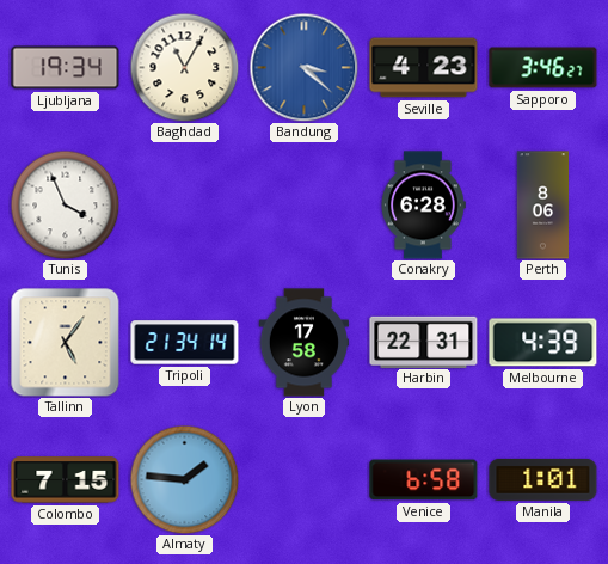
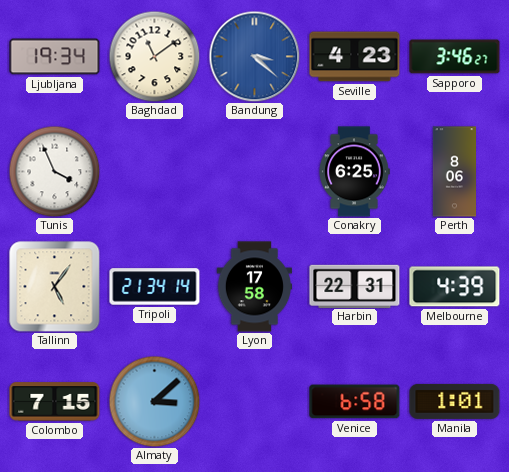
Baghdad: 11:05 -> 11:09
Conakry: 6:28 -> 6:25
Almaty: 1:46 -> 3:08
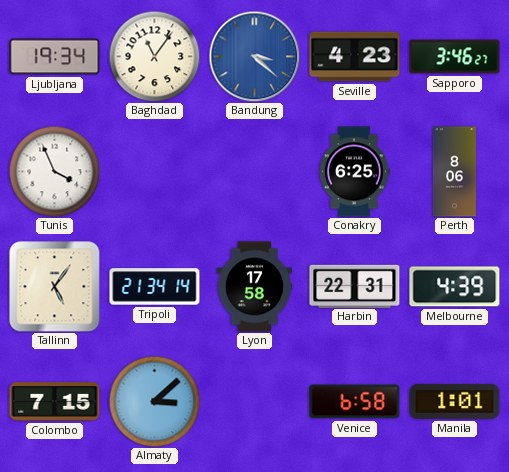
Baghdad: 11:09 -> 11:06
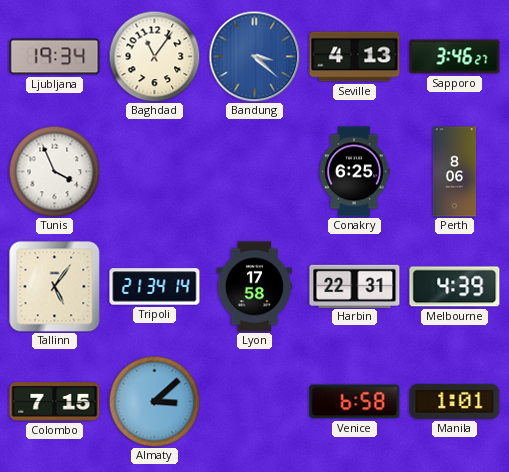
Seville: 4:23 -> 4:13
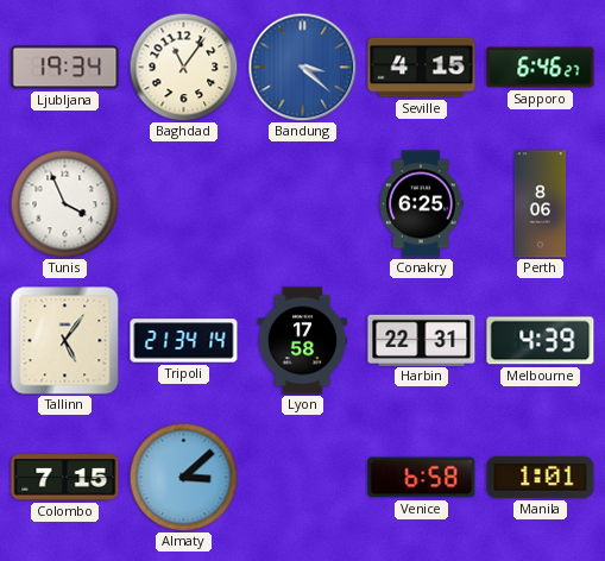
Seville: 4:13 -> 4:15
Sapporo: 3:46 -> 6:46
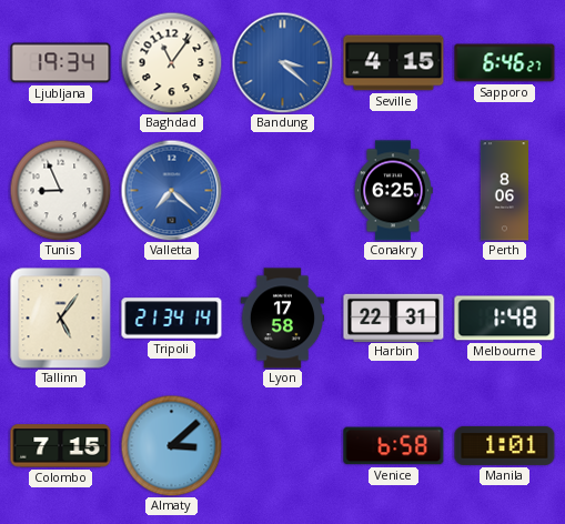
Tunis: 3:56 -> 8:56
Valletta: none -> 7:22
Melbourne: 4:39 -> 1:48
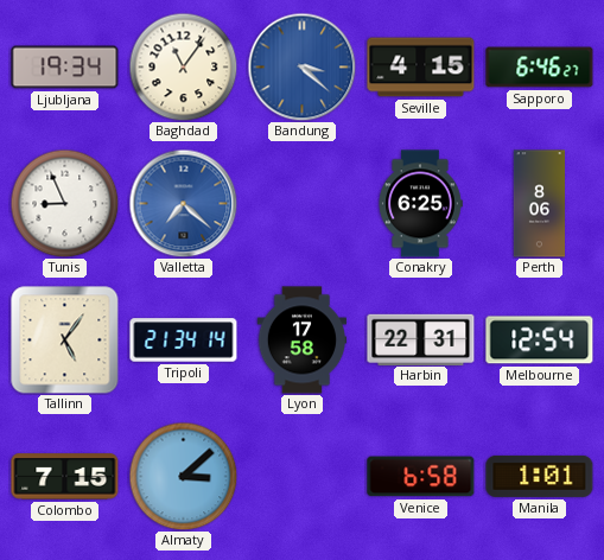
Melbourne: 1:48 -> 12:54
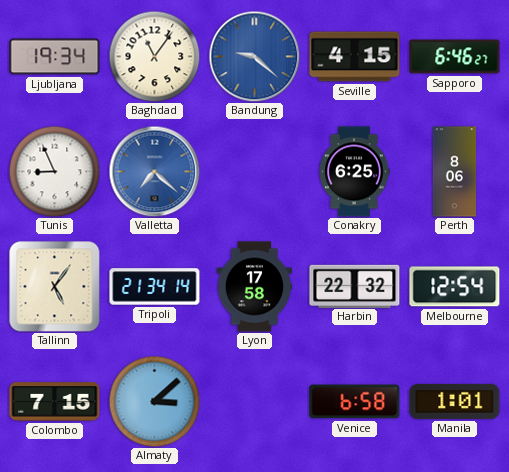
Bandung: 3:22 -> 9:22
Harbin: 22:31 -> 22:32
